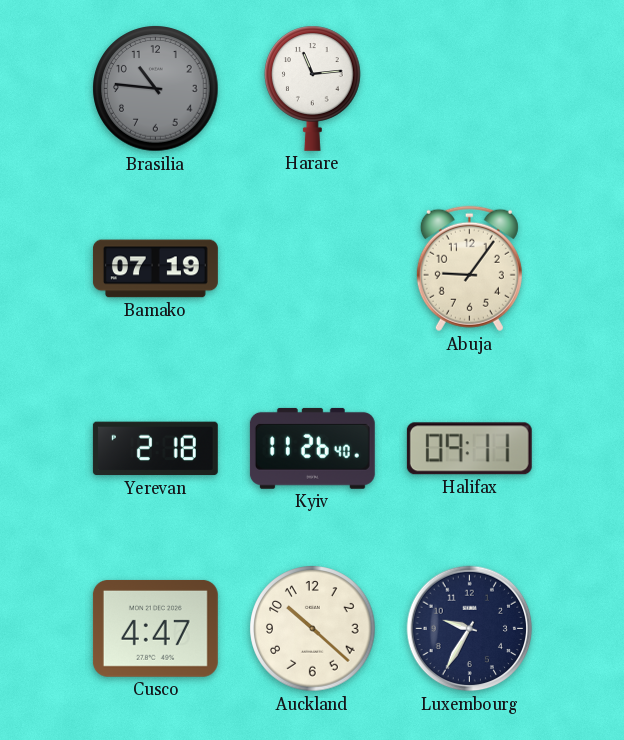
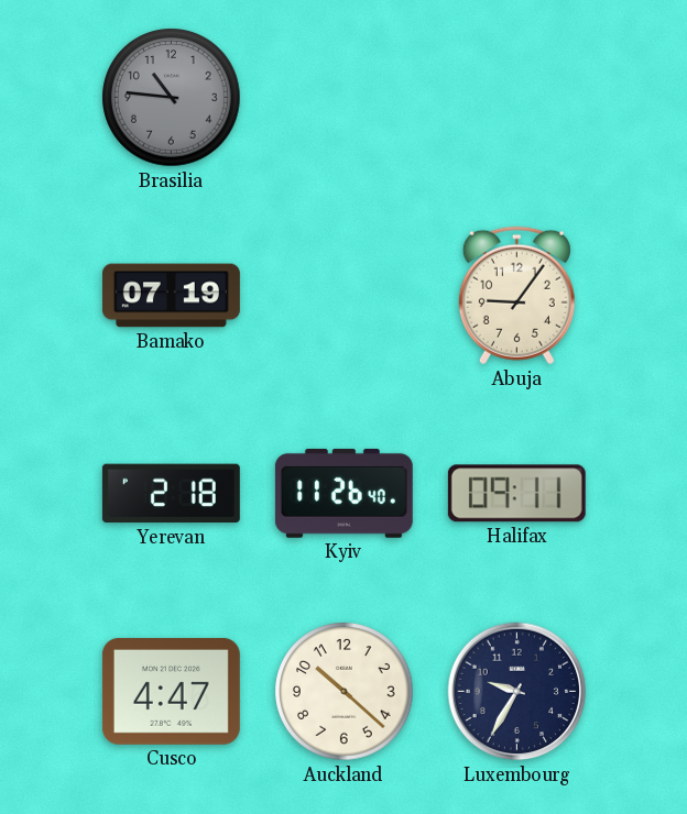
Harare: 11:14 -> none
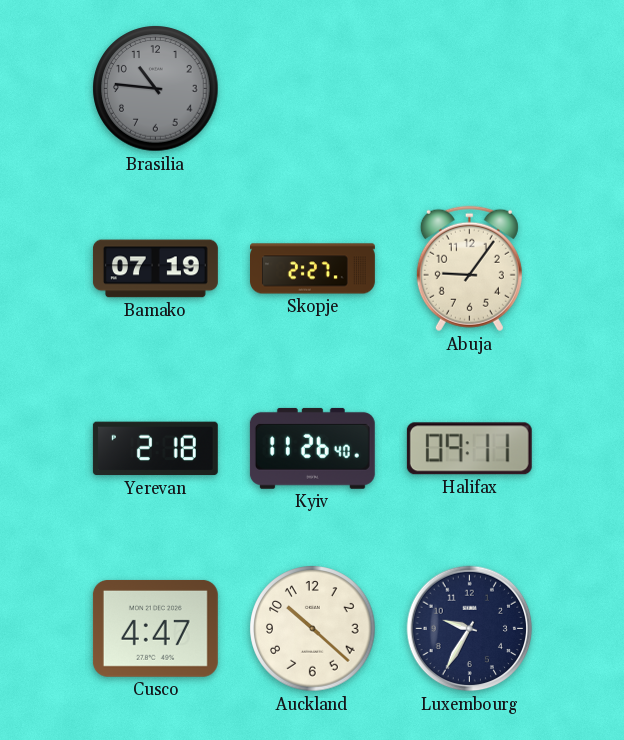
Skopje: none -> 2:27
